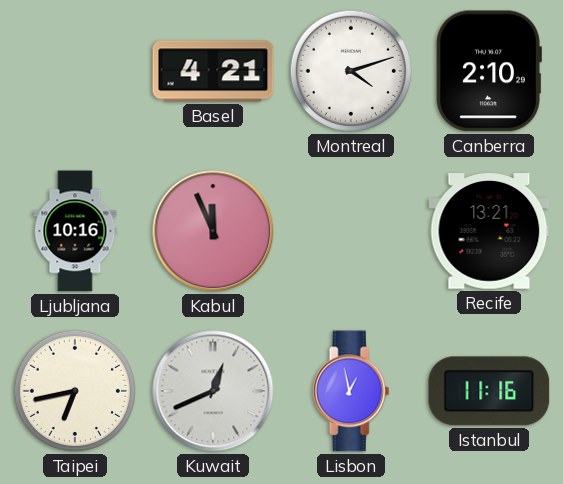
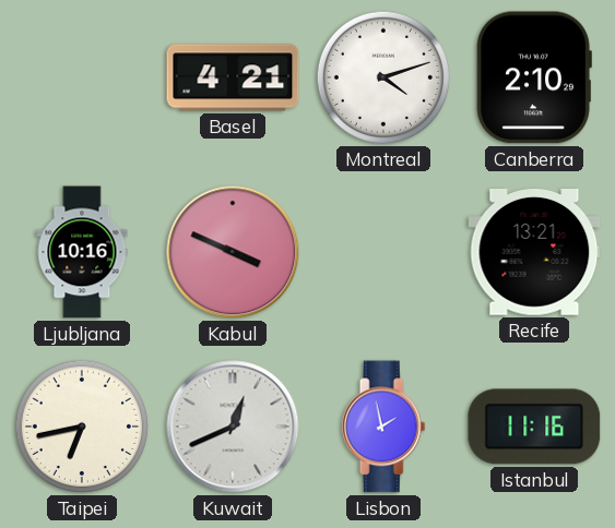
Kabul: 11:56 -> 3:49
Lisbon: 12:58 -> 1:58
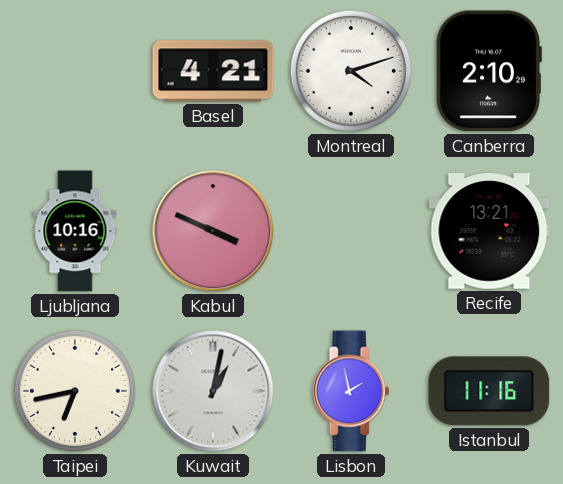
Kuwait: 12:41 -> 1:02
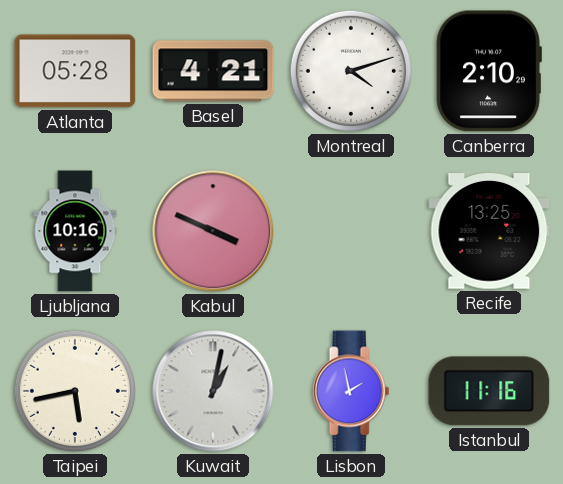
Atlanta: none -> 05:28
Recife: 13:21 -> 13:25
Taipei: 6:43 -> 5:43
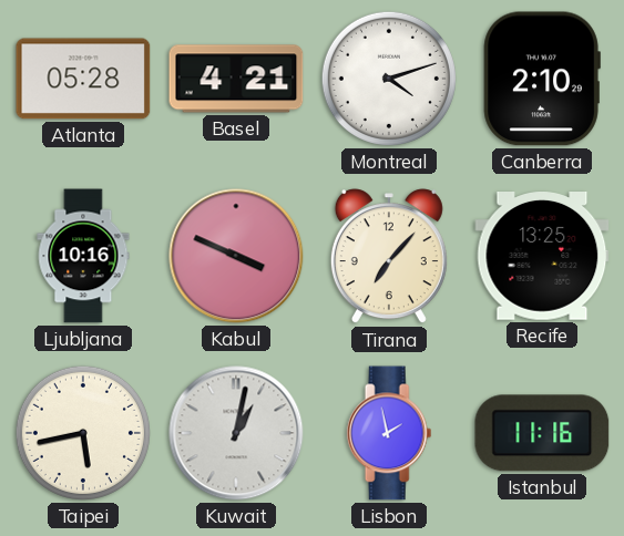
Tirana: none -> 7:07
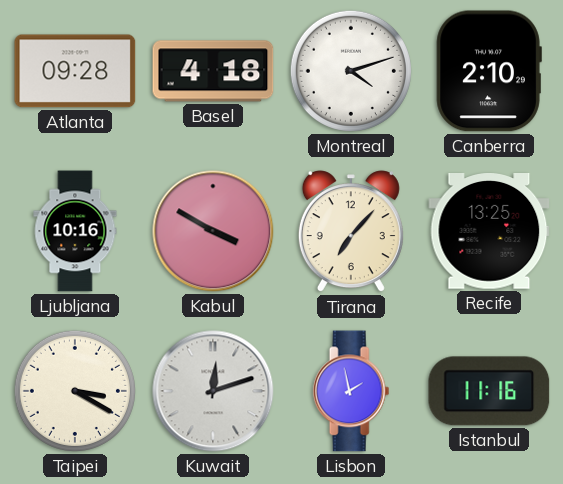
Atlanta: 05:28 -> 09:28
Basel: 4:21 -> 4:18
Kabul: 3:49 -> 3:50
Taipei: 5:43 -> 3:20
Kuwait: 1:02 -> 12:12
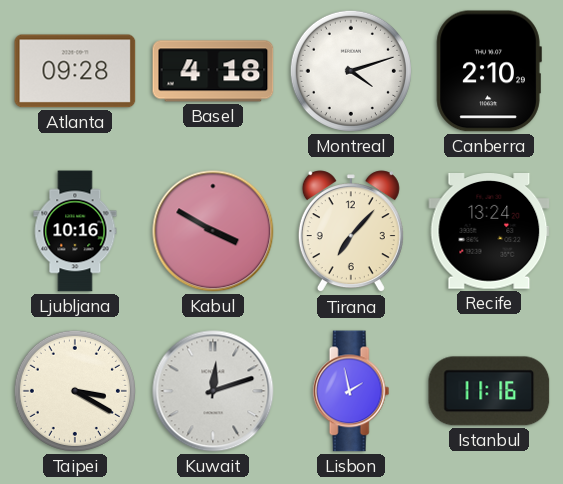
Recife: 13:25 -> 13:24
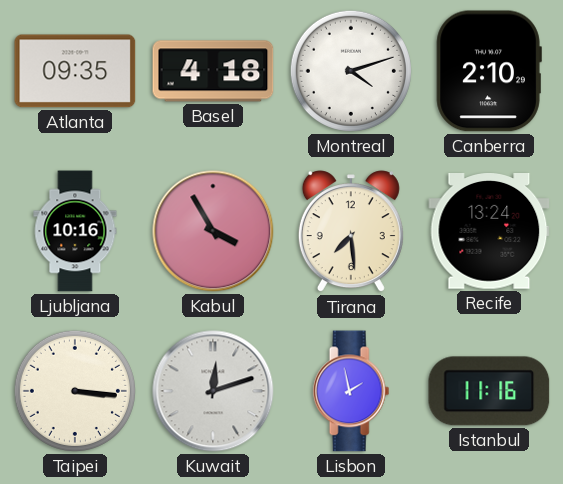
Atlanta: 09:28 -> 09:35
Kabul: 3:50 -> 3:55
Tirana: 7:07 -> 7:29
Taipei: 3:20 -> 3:16
